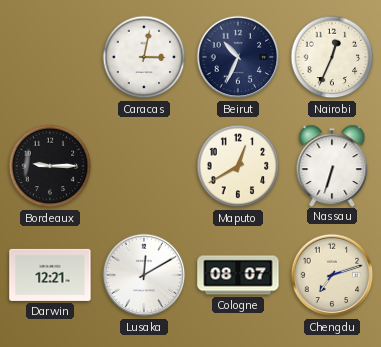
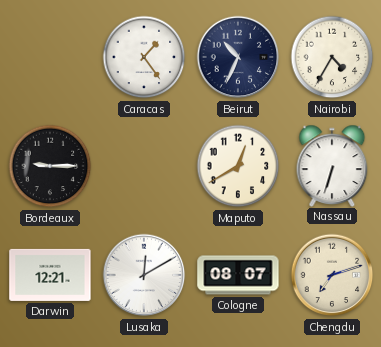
Caracas: 3:02 -> 1:24
Nairobi: 12:34 -> 4:35
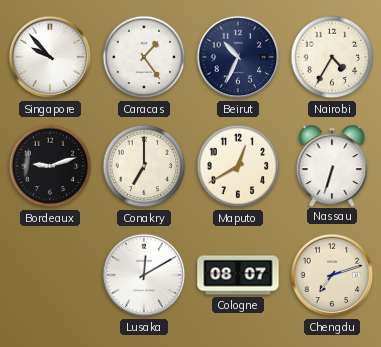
Singapore: none -> 9:53
Bordeaux: 9:15 -> 9:12
Conakry: none -> 7:00
Darwin: 12:21 -> none
